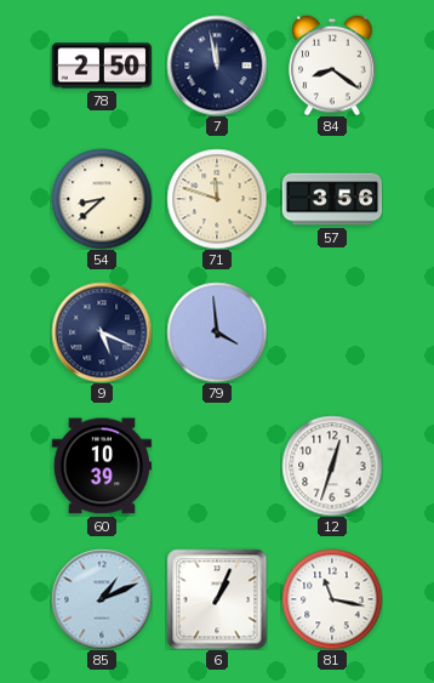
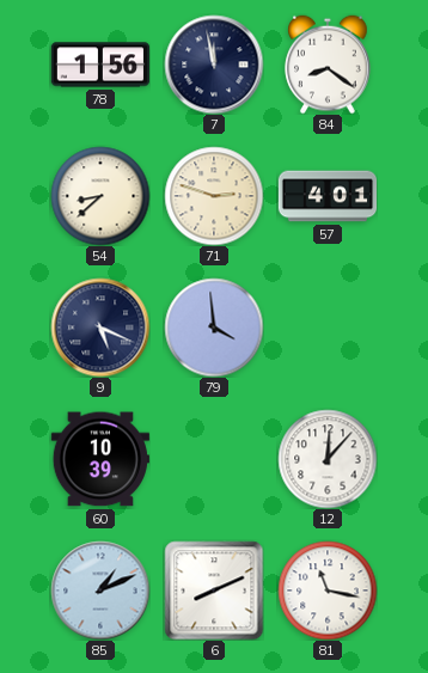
78: 2:50 -> 1:56
71: 11:48 -> 2:48
57: 3:56 -> 4:01
12: 12:33 -> 12:07
6: 1:04 -> 8:11
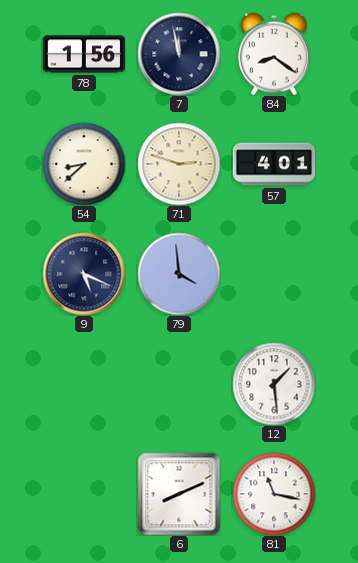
60: 10:39 -> none
12: 12:07 -> 1:29
85: 1:11 -> none
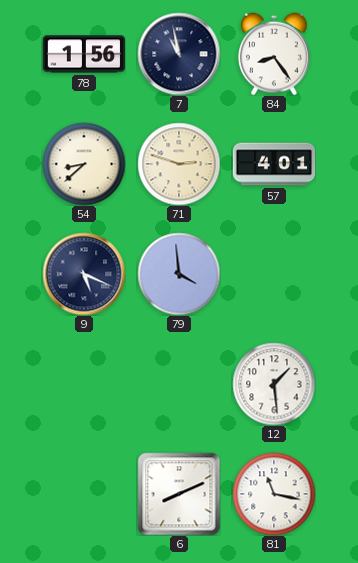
7: 11:58 -> 10:58
84: 8:21 -> 8:24
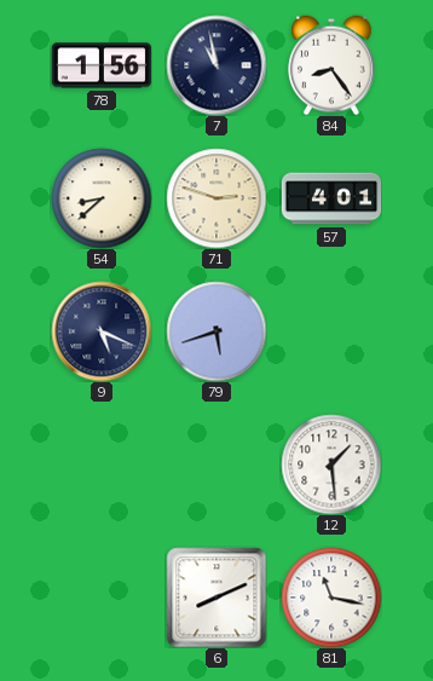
79: 3:59 -> 5:42
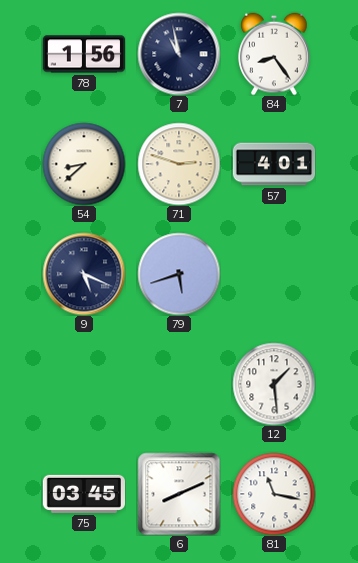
75: none -> 03:45
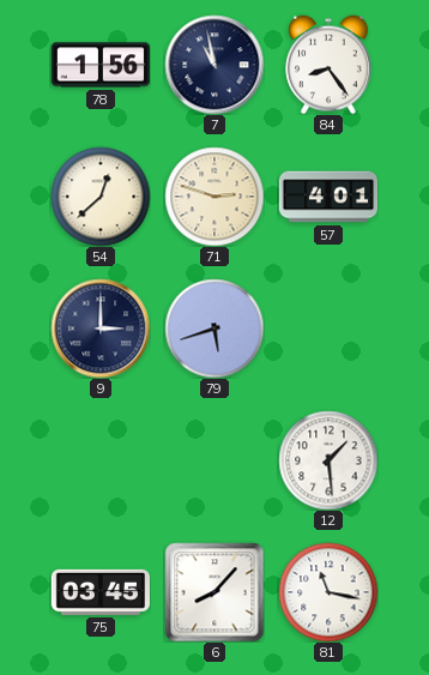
54: 8:38 -> 12:38
9: 5:19 -> 3:00
6: 8:11 -> 8:07
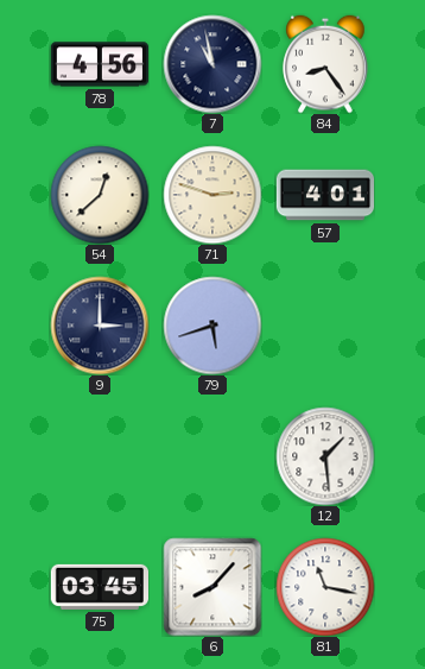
78: 1:56 -> 4:56
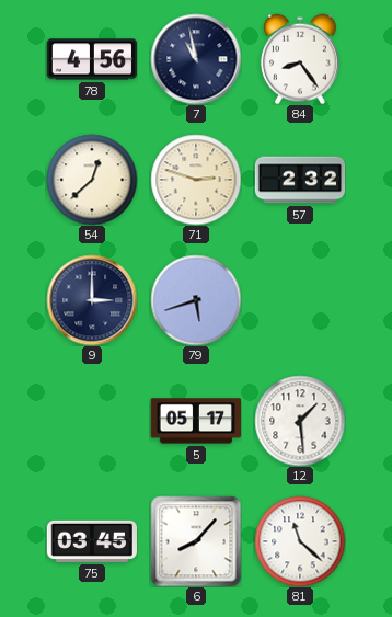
57: 4:01 -> 2:32
5: none -> 05:17
81: 11:17 -> 11:22
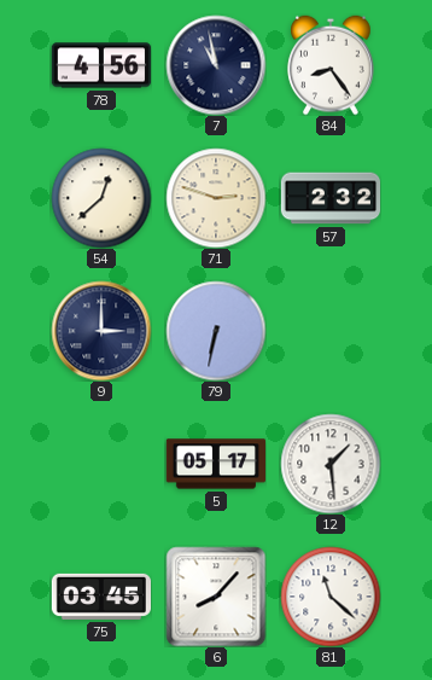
79: 5:42 -> 6:32
